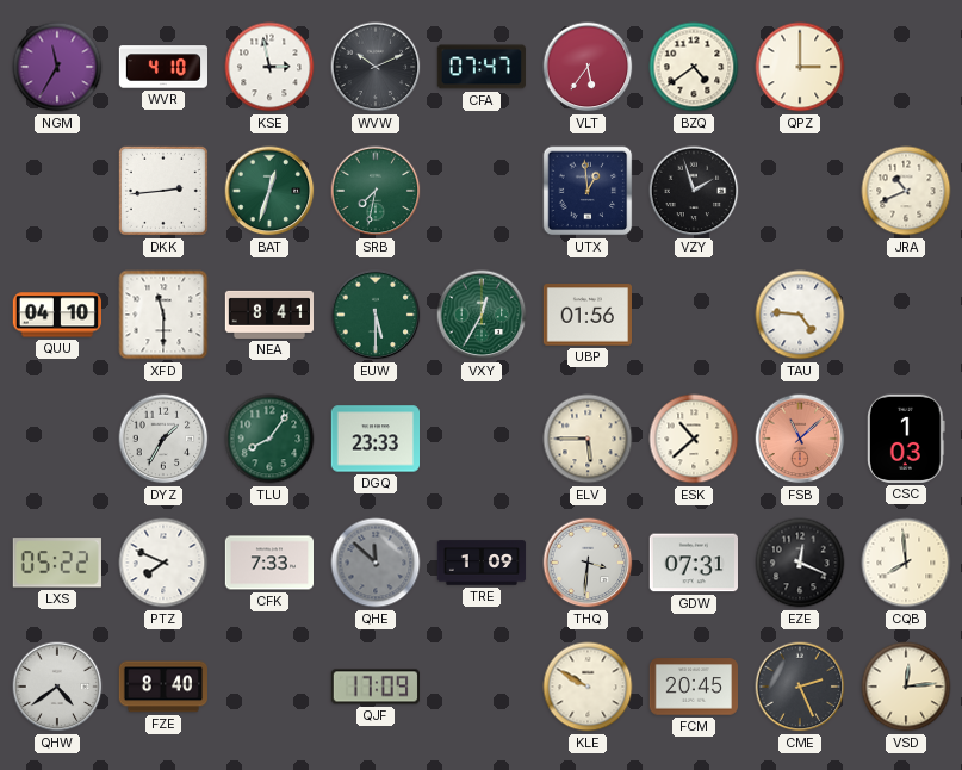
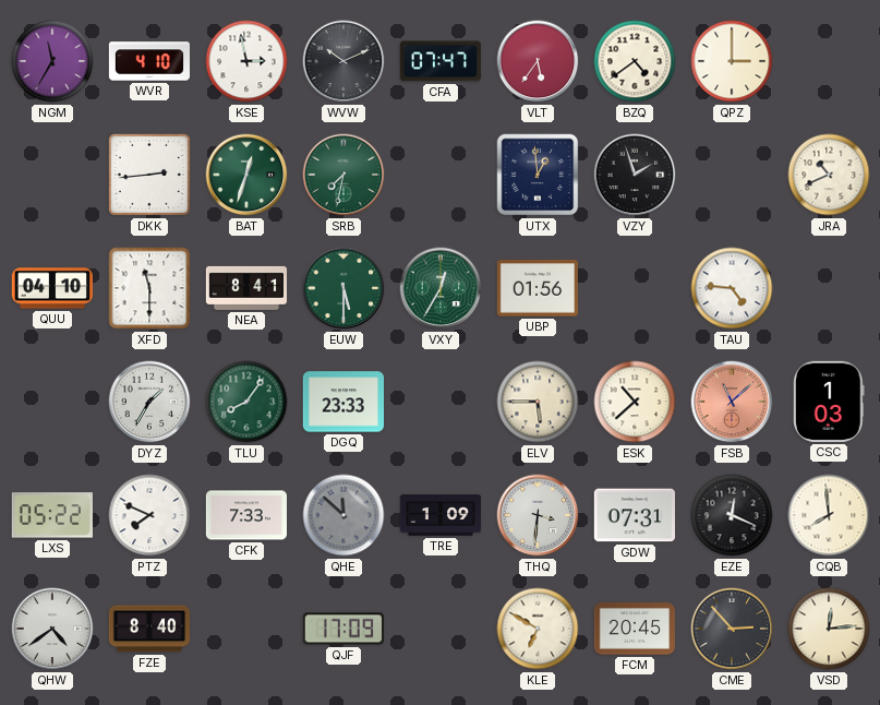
KLE: 9:50 -> 6:50
CME: 2:26 -> 2:53
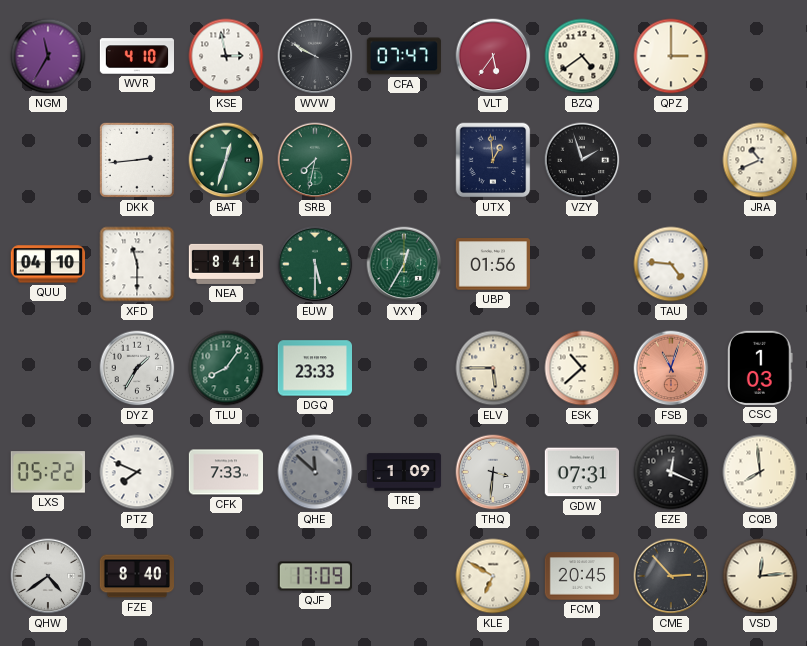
WVW: 10:11 -> 9:50
FSB: 11:08 -> 11:03
